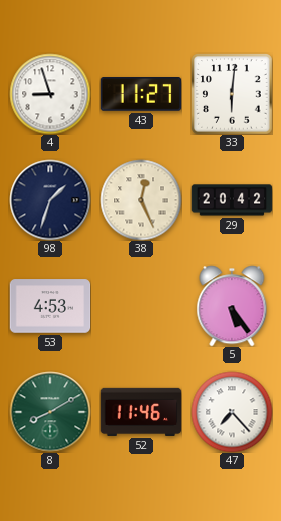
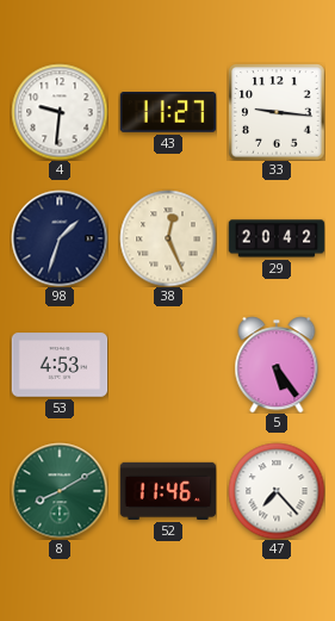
4: 8:57 -> 9:31
33: 6:01 -> 9:16
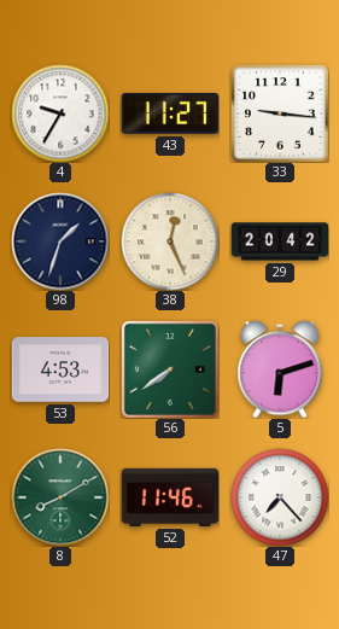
4: 9:31 -> 9:35
56: none -> 7:39
5: 5:24 -> 6:12
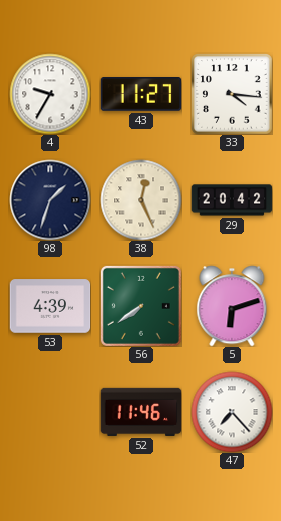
33: 9:16 -> 4:16
53: 4:53 -> 4:39
8: 8:10 -> none
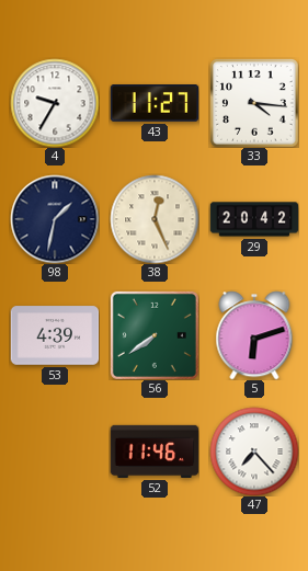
98: 1:33 -> 1:32
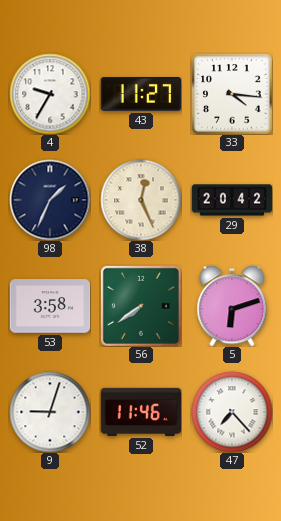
98: 1:32 -> 1:34
53: 4:39 -> 3:58
9: none -> 9:03
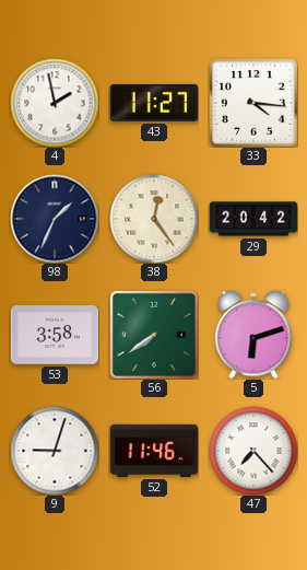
4: 9:35 -> 1:58
38: 12:26 -> 12:24
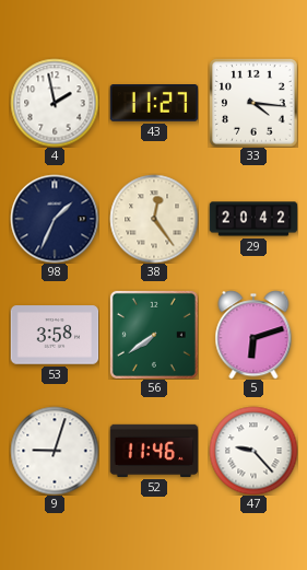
47: 7:23 -> 9:23
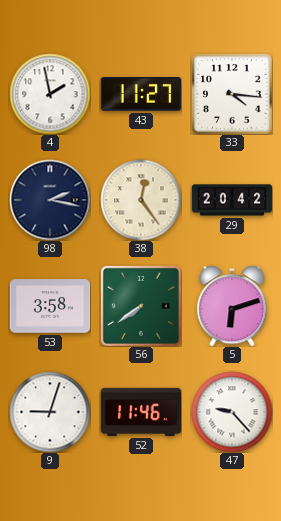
98: 1:34 -> 2:17
